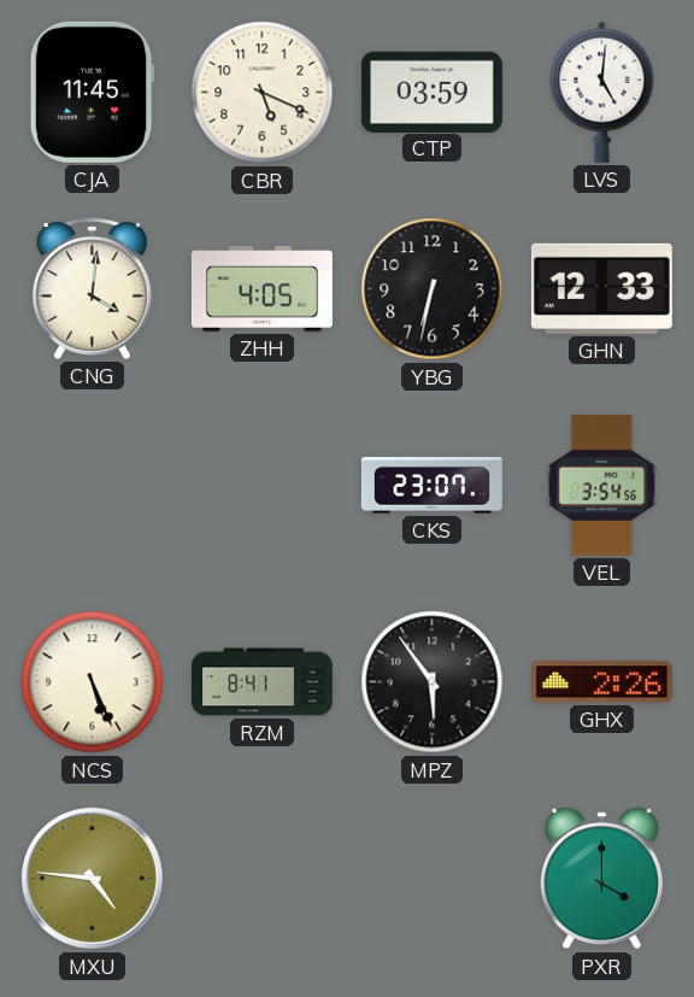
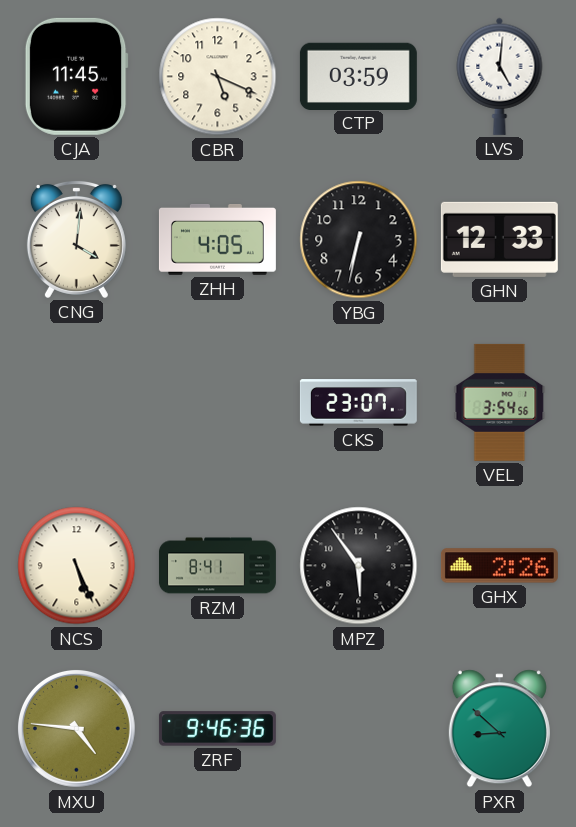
ZRF: none -> 9:46
PXR: 4:00 -> 8:52
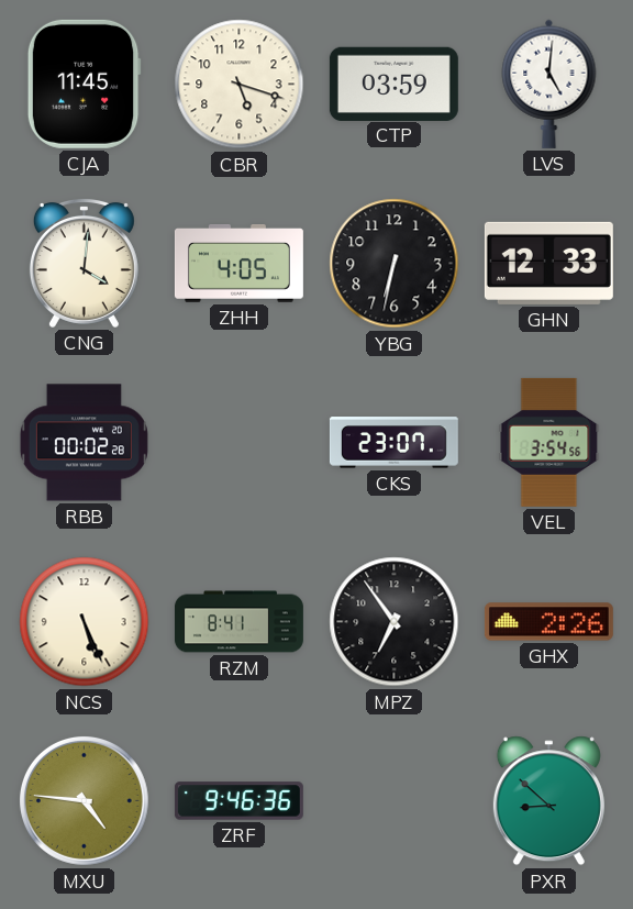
CBR: 5:19 -> 5:18
RBB: none -> 00:02
MPZ: 5:54 -> 6:54
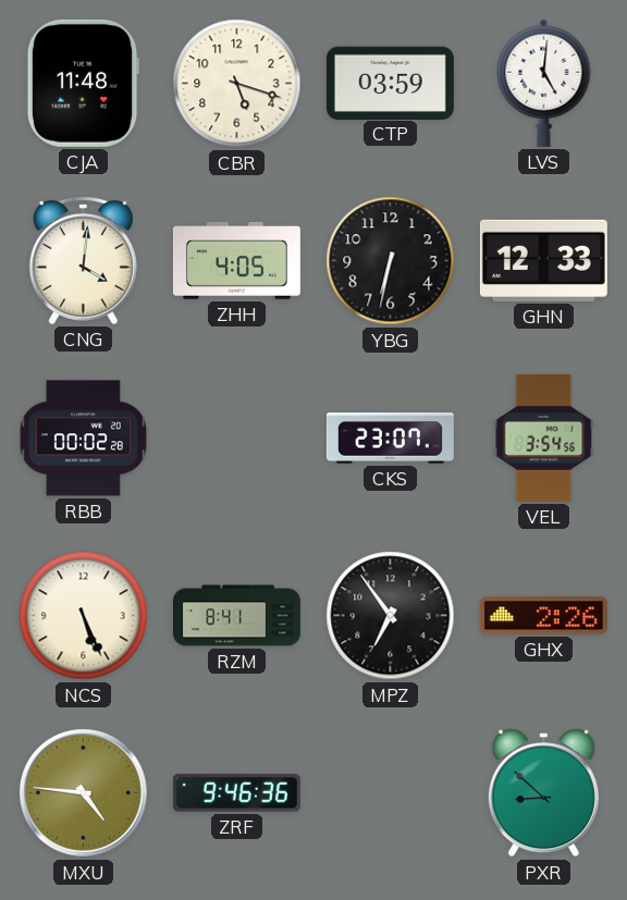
CJA: 11:45 -> 11:48
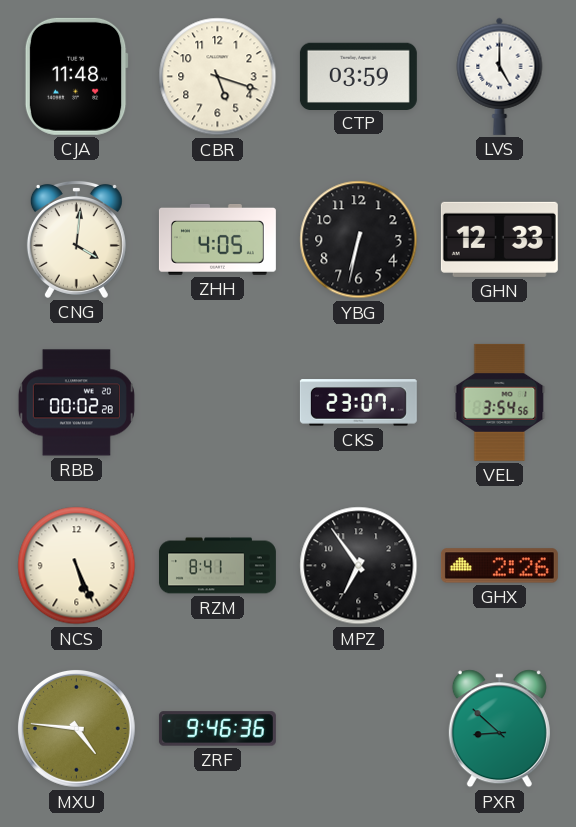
LVS: 5:01 -> 5:00
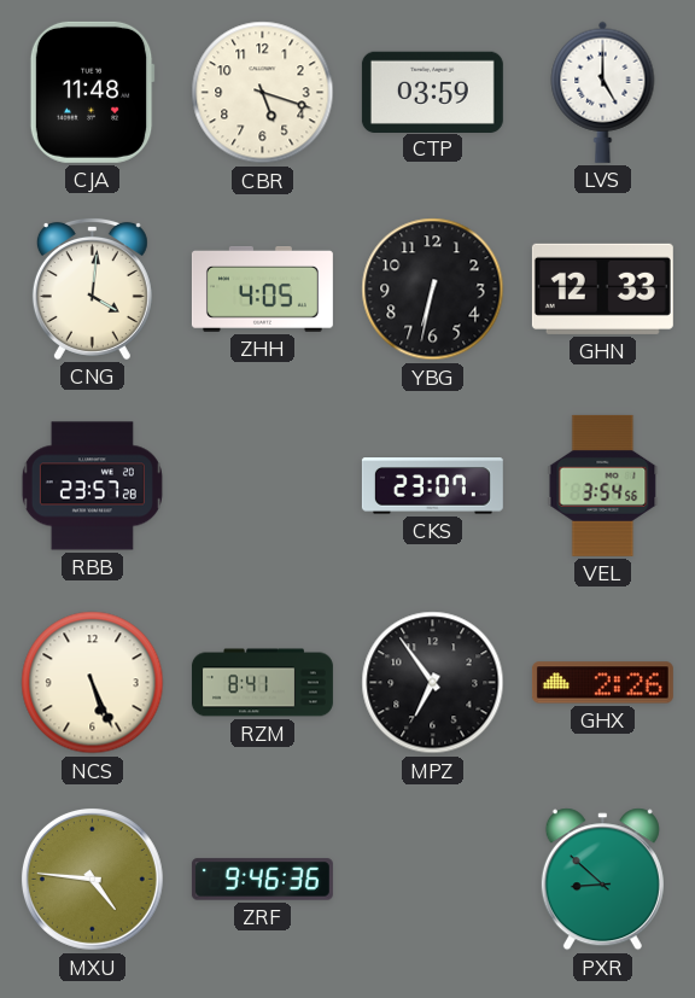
RBB: 00:02 -> 23:57
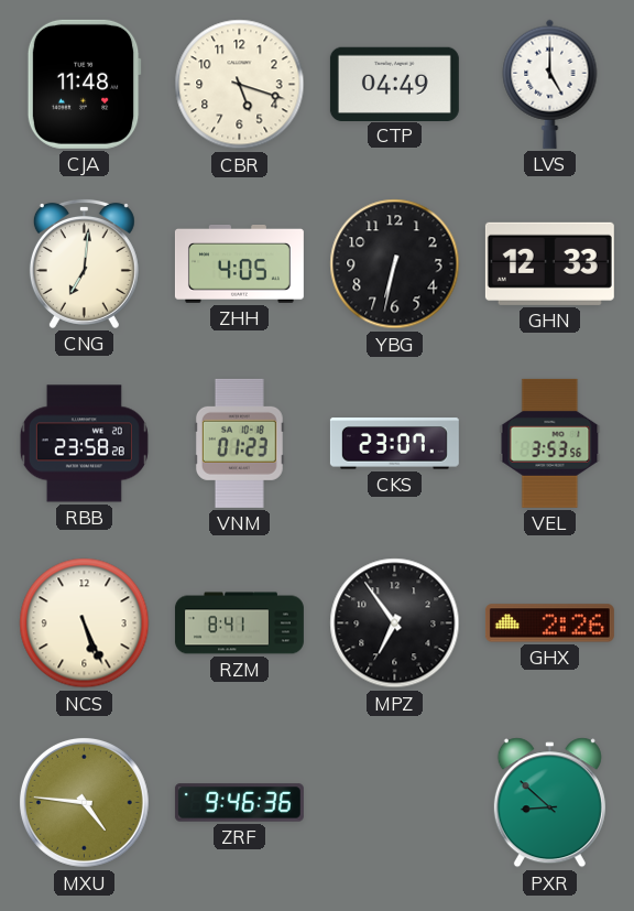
CTP: 03:59 -> 04:49
CNG: 4:01 -> 7:01
RBB: 23:57 -> 23:58
VNM: none -> 01:23
VEL: 3:54 -> 3:53
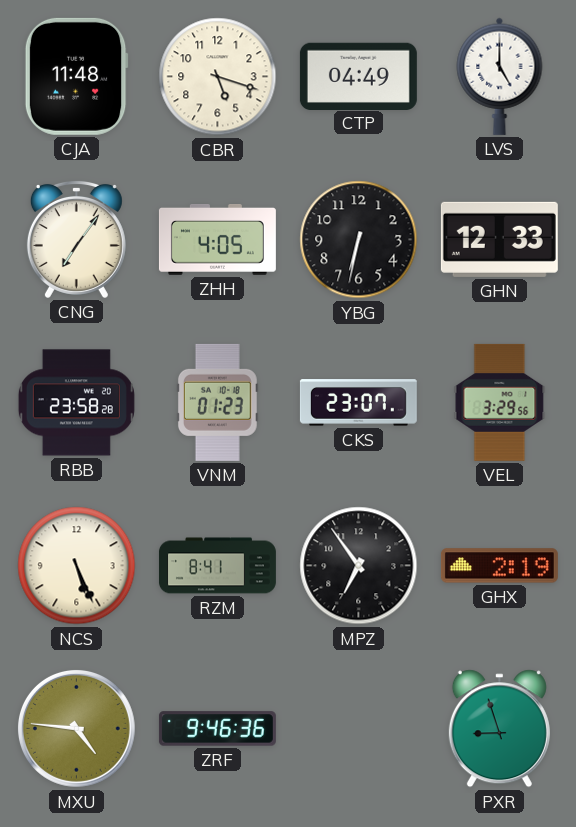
CNG: 7:01 -> 7:06
VEL: 3:53 -> 3:29
GHX: 2:26 -> 2:19
PXR: 8:52 -> 8:57
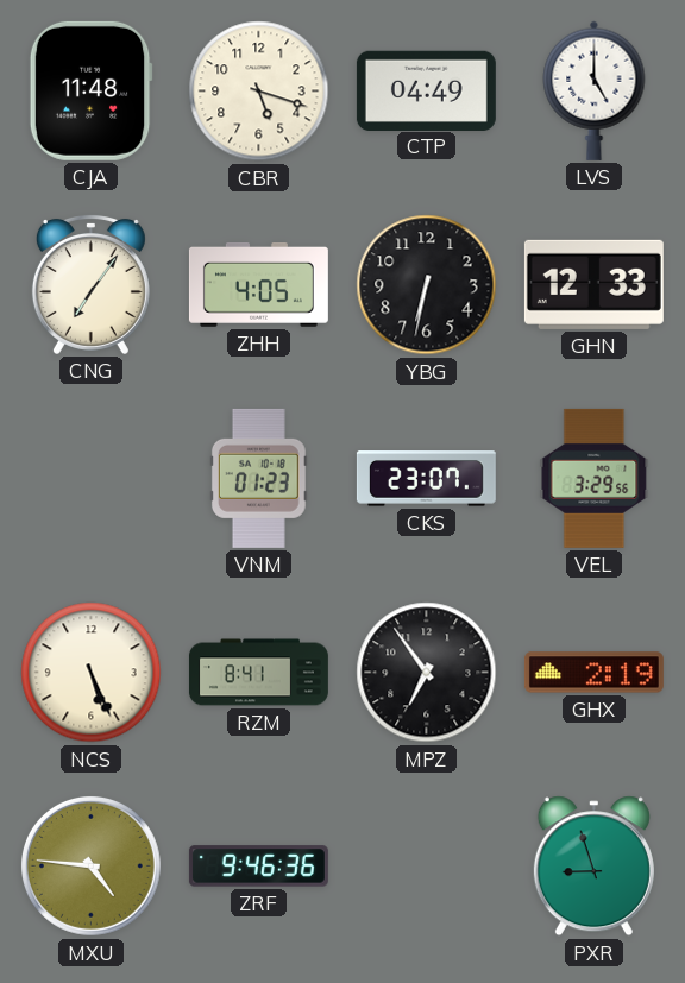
RBB: 23:58 -> none
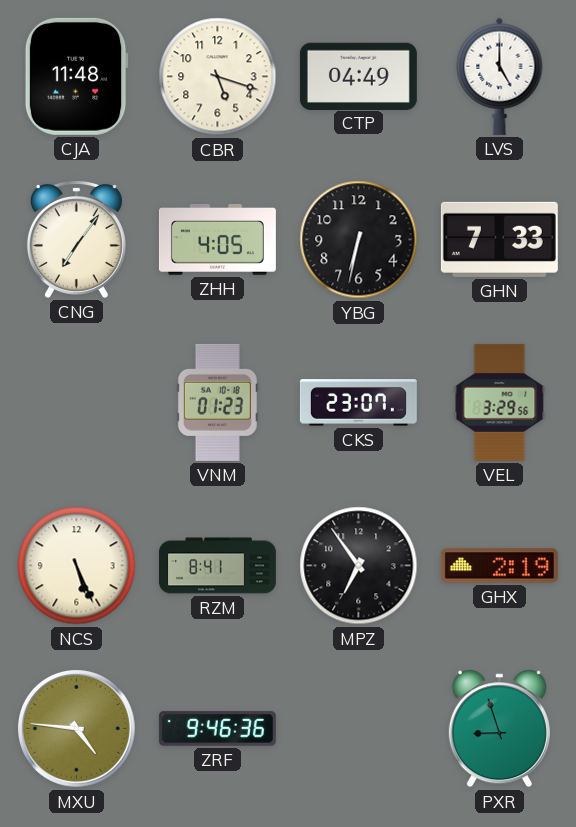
GHN: 12:33 -> 7:33
